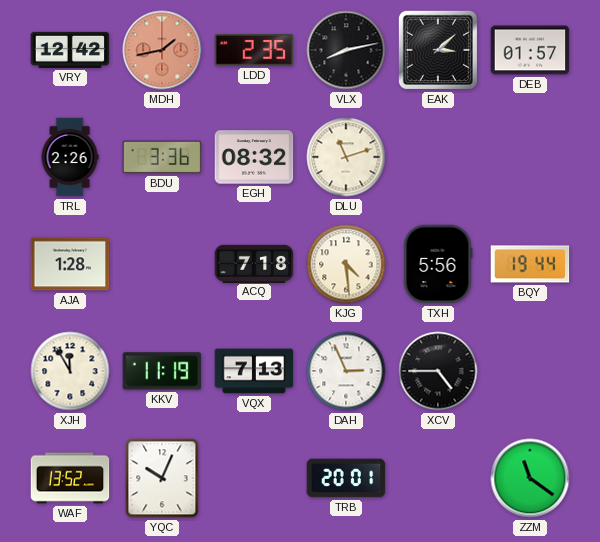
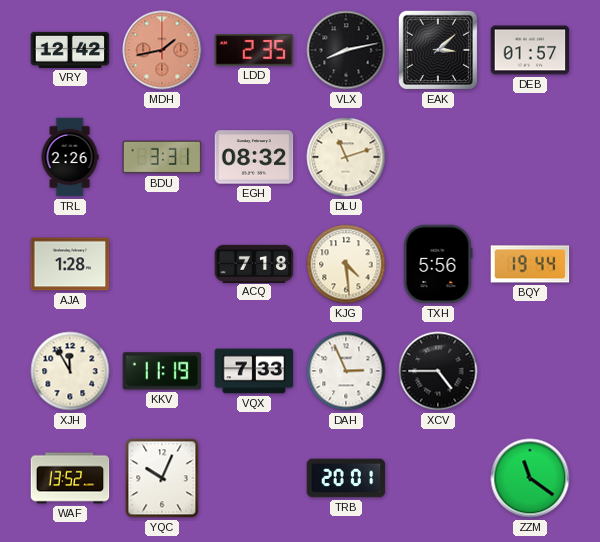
BDU: 3:36 -> 3:31
VQX: 7:13 -> 7:33
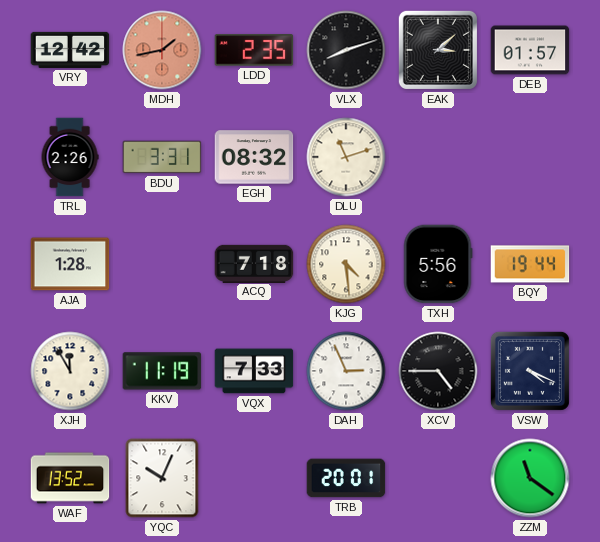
VLX: 8:13 -> 8:12
VSW: none -> 4:19
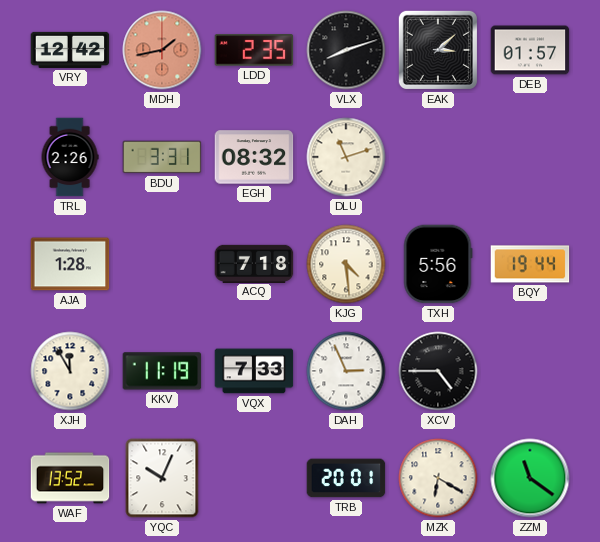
VSW: 4:19 -> none
MZK: none -> 6:20
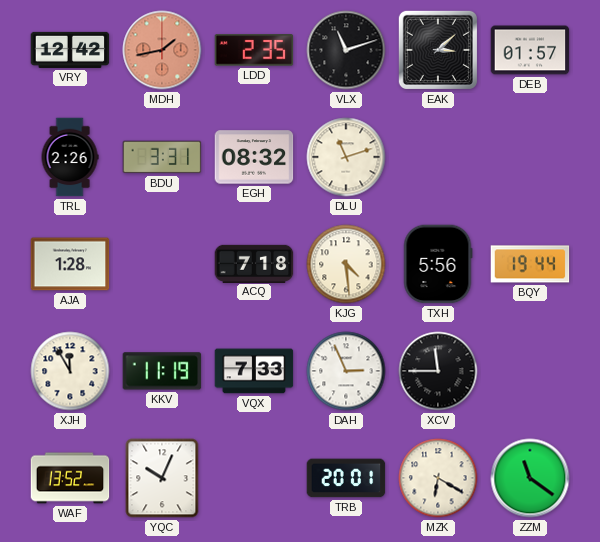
VLX: 8:12 -> 11:12
XCV: 4:45 -> 11:45
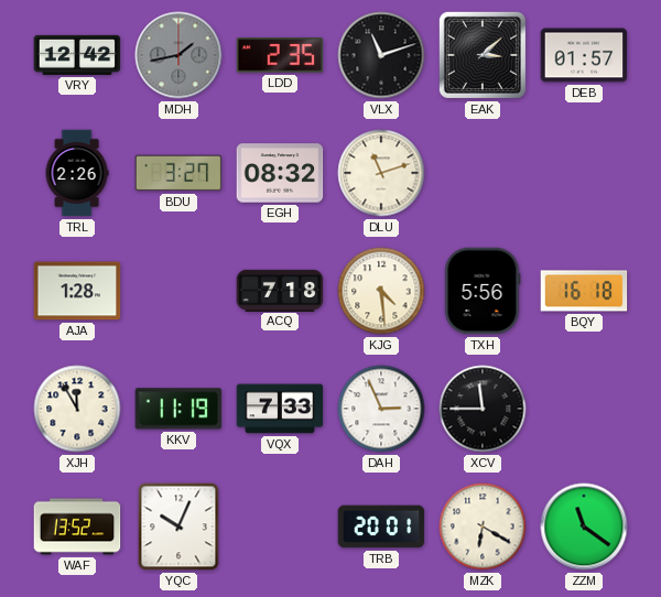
MDH dial: salmon -> grey
BDU: 3:31 -> 3:27
BQY: 19:44 -> 16:18
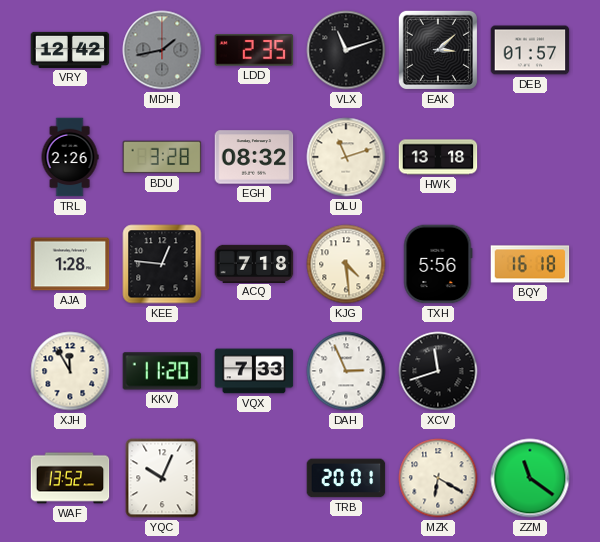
BDU: 3:27 -> 3:28
HWK: none -> 13:18
KEE: none -> 12:46
KKV: 11:19 -> 11:20
XCV: 11:45 -> 11:42
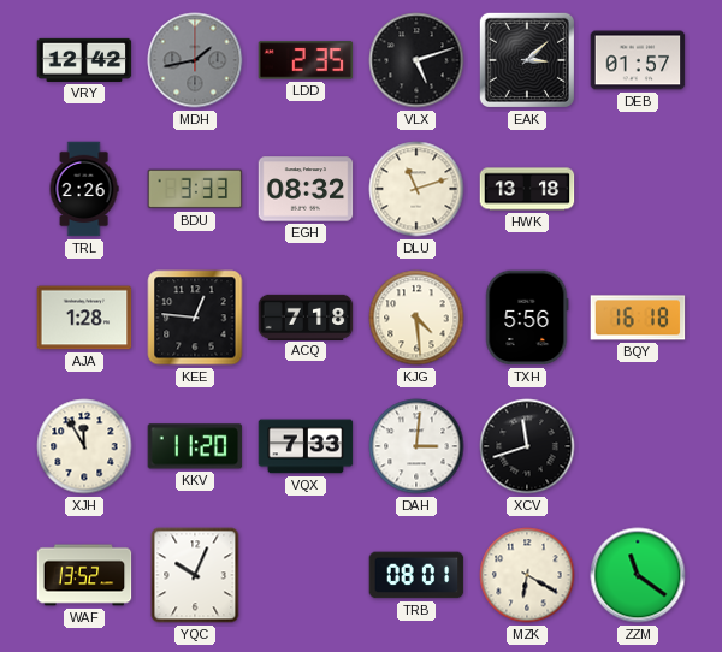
VLX: 11:12 -> 5:12
BDU: 3:28 -> 3:33
DAH: 2:56 -> 3:01
TRB: 20:01 -> 08:01
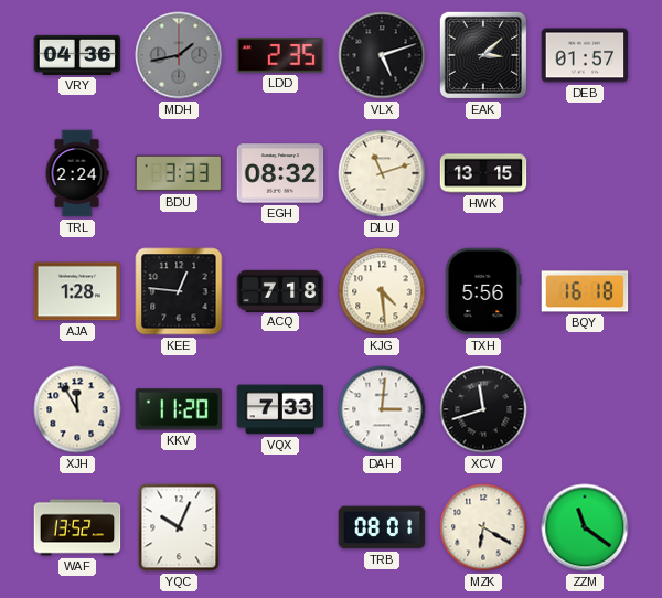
VRY: 12:42 -> 04:36
TRL: 2:26 -> 2:24
HWK: 13:18 -> 13:15
